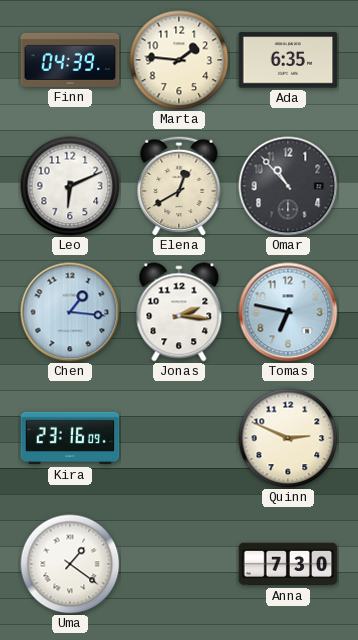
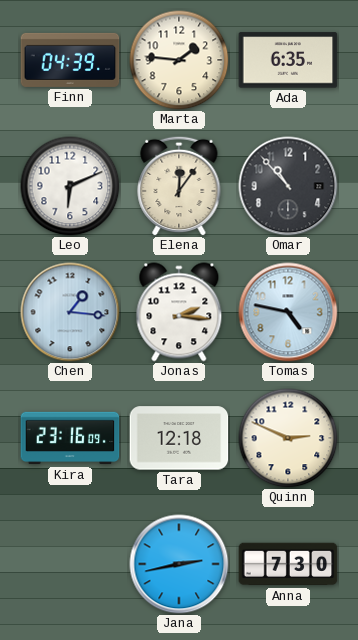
Elena: 12:40 -> 12:06
Tomas: 6:47 -> 4:47
Tara: none -> 12:18
Uma: 1:21 -> none
Jana: none -> 2:43
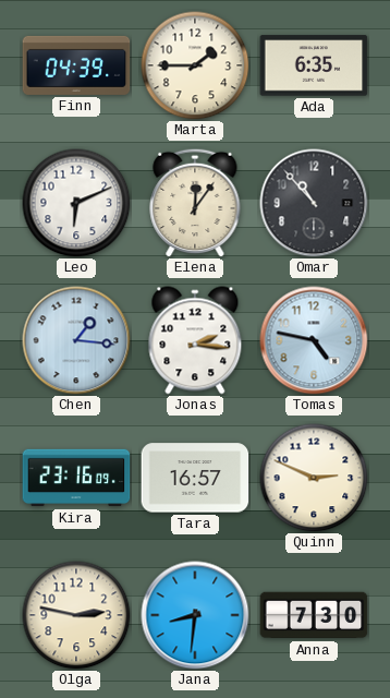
Marta: 1:46 -> 1:45
Tara: 12:18 -> 16:57
Olga: none -> 2:47
Jana: 2:43 -> 8:31
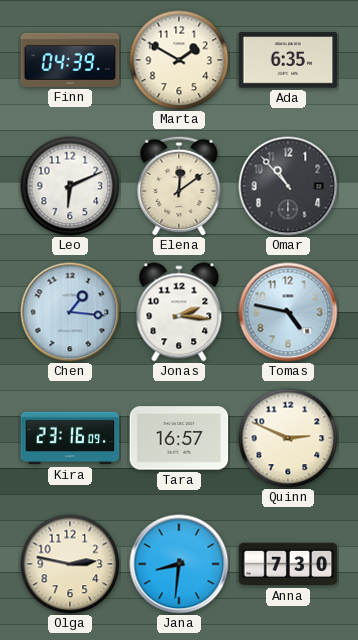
Marta: 1:45 -> 1:50
Elena: 12:06 -> 12:09
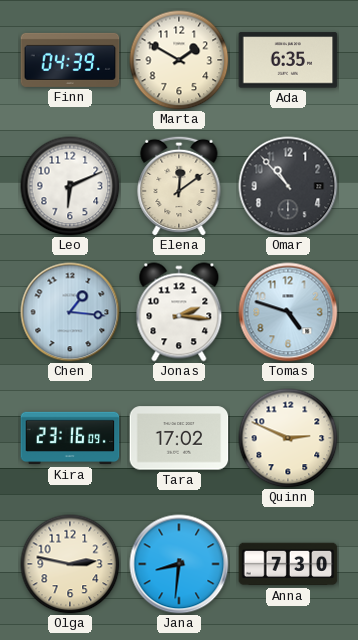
Tomas: 4:47 -> 4:48
Tara: 16:57 -> 17:02
